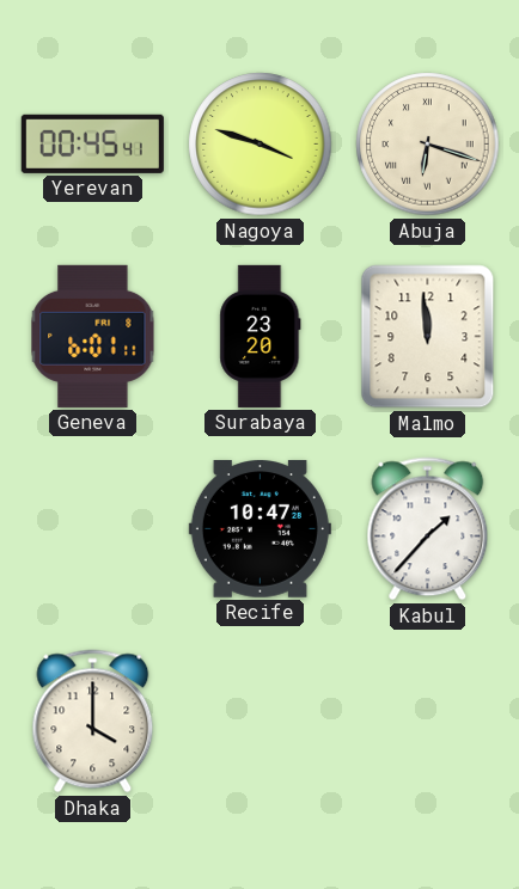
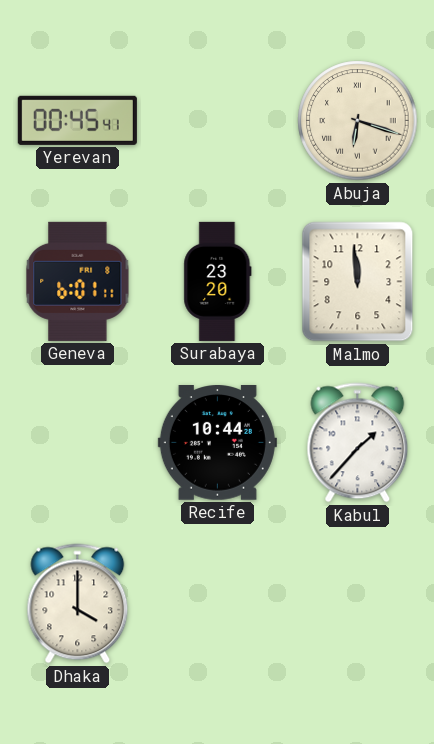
Nagoya: 3:48 -> none
Recife: 10:47 -> 10:44
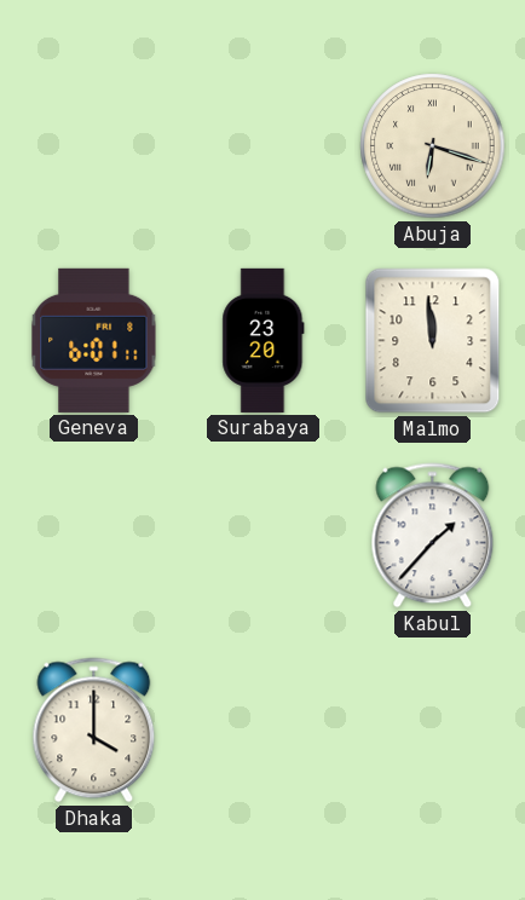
Yerevan: 00:45 -> none
Recife: 10:44 -> none
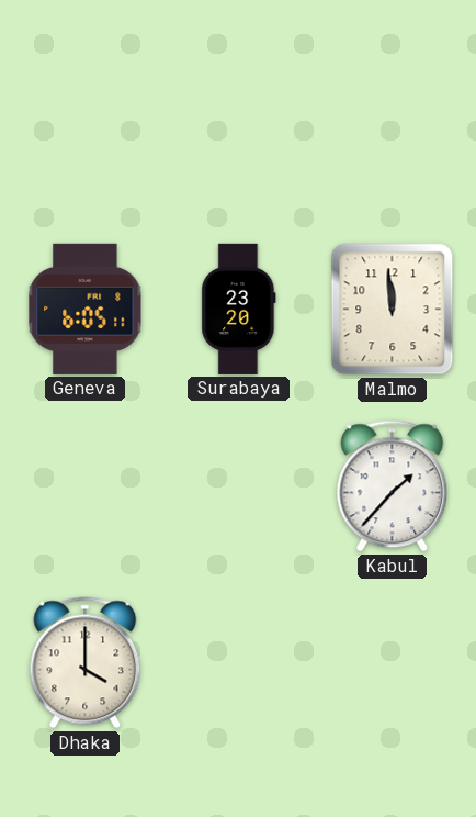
Abuja: 6:18 -> none
Geneva: 6:01 -> 6:05
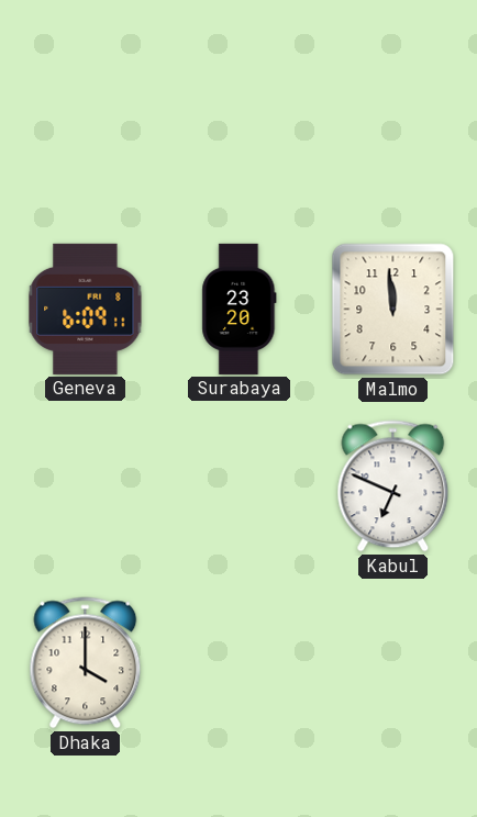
Geneva: 6:05 -> 6:09
Kabul: 1:37 -> 6:49
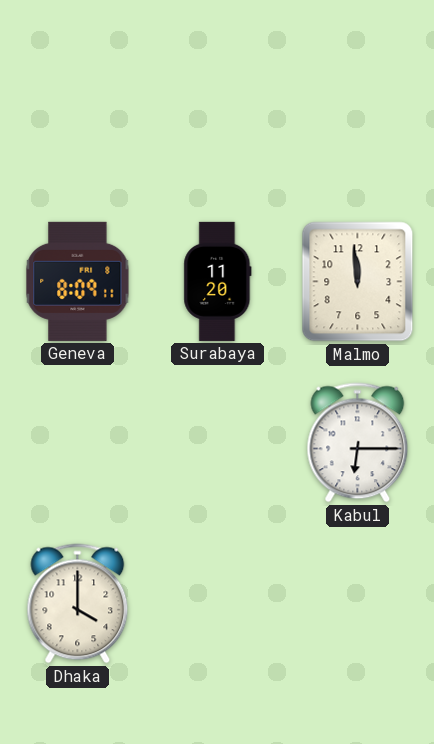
Geneva: 6:09 -> 8:09
Surabaya: 23:20 -> 11:20
Kabul: 6:49 -> 6:15
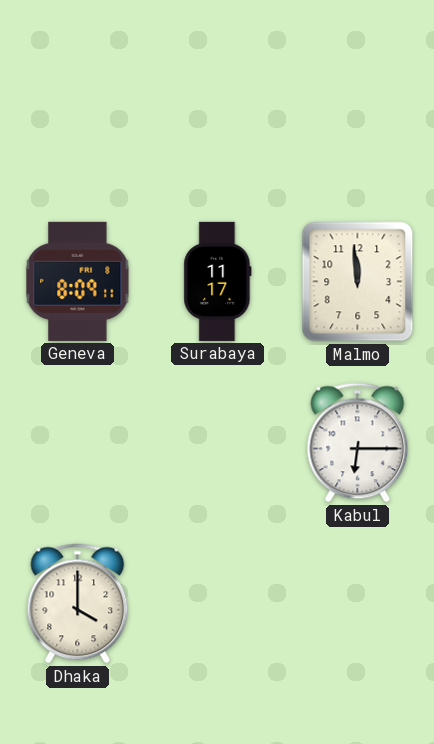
Surabaya: 11:20 -> 11:17
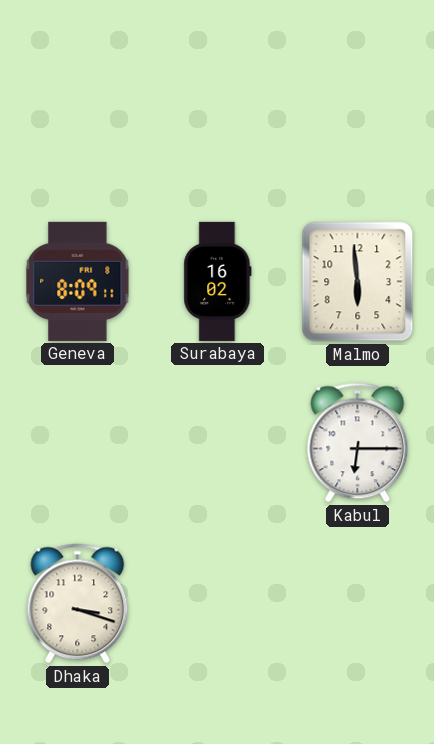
Surabaya: 11:17 -> 16:02
Malmo: 11:59 -> 5:59
Dhaka: 4:00 -> 3:18
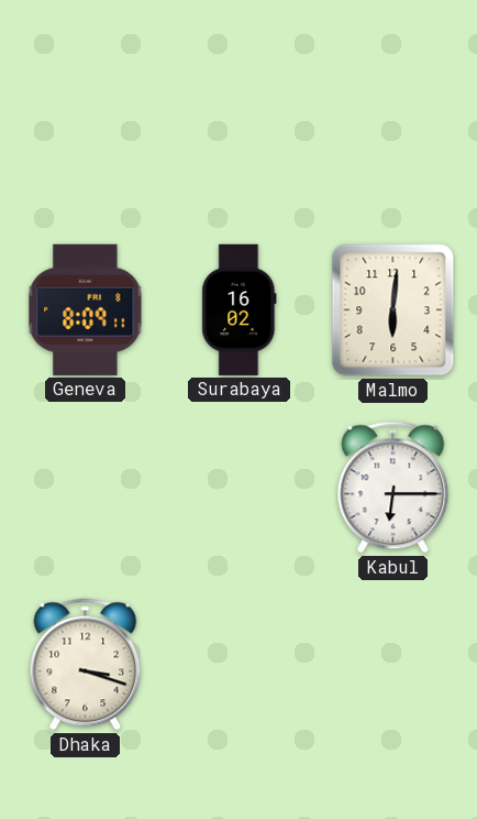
Malmo: 5:59 -> 6:01
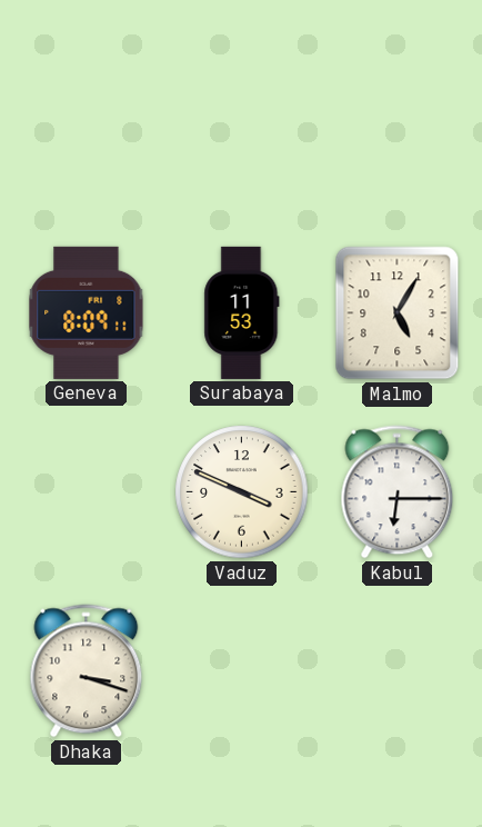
Surabaya: 16:02 -> 11:53
Malmo: 6:01 -> 5:05
Vaduz: none -> 3:49
